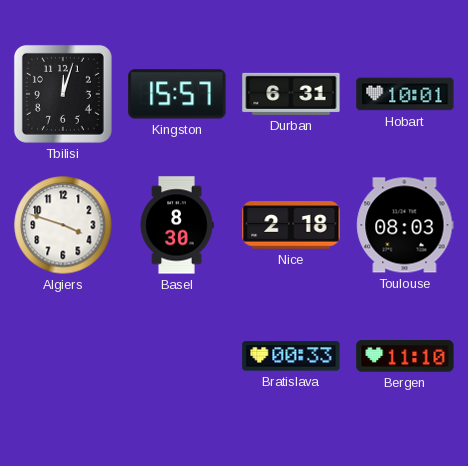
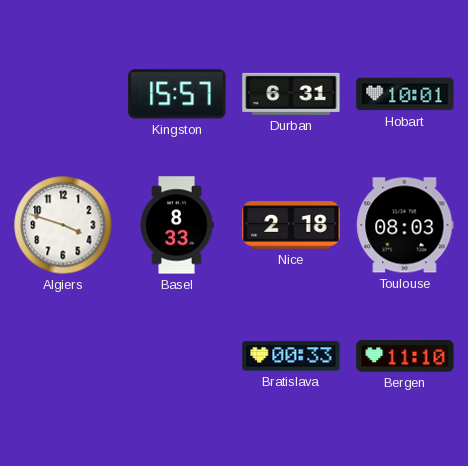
Tbilisi: 12:03 -> none
Basel: 8:30 -> 8:33
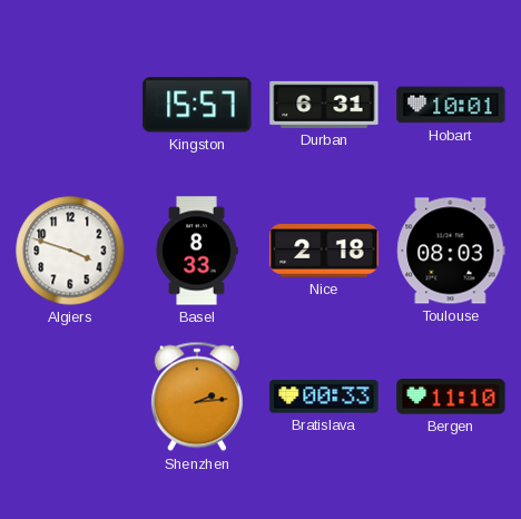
Shenzhen: none -> 2:14
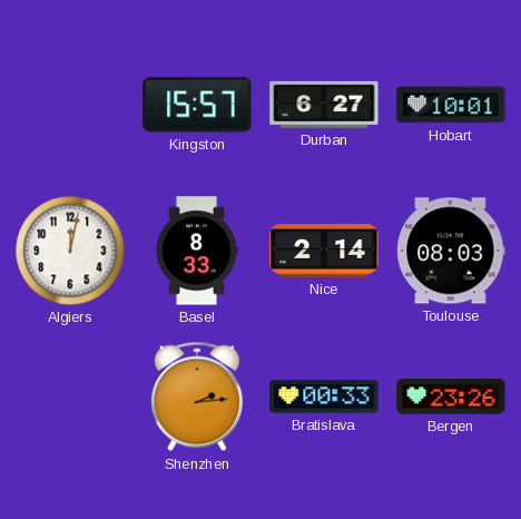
Durban: 6:31 -> 6:27
Algiers: 3:48 -> 12:02
Nice: 2:18 -> 2:14
Bergen: 11:10 -> 23:26
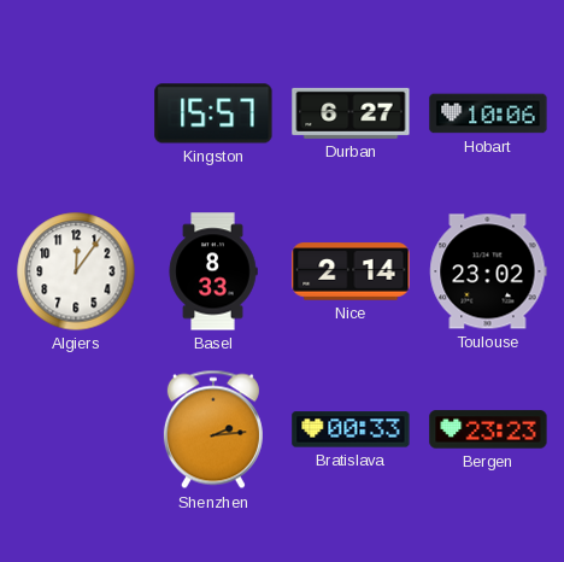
Hobart: 10:01 -> 10:06
Algiers: 12:02 -> 12:06
Toulouse: 08:03 -> 23:02
Bergen: 23:26 -> 23:23
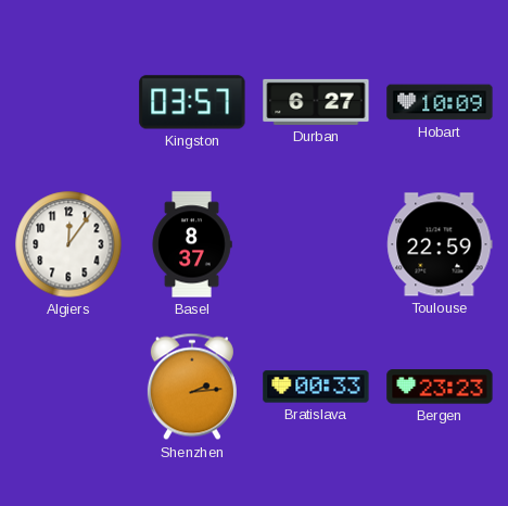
Kingston: 15:57 -> 03:57
Hobart: 10:06 -> 10:09
Basel: 8:33 -> 8:37
Nice: 2:14 -> none
Toulouse: 23:02 -> 22:59
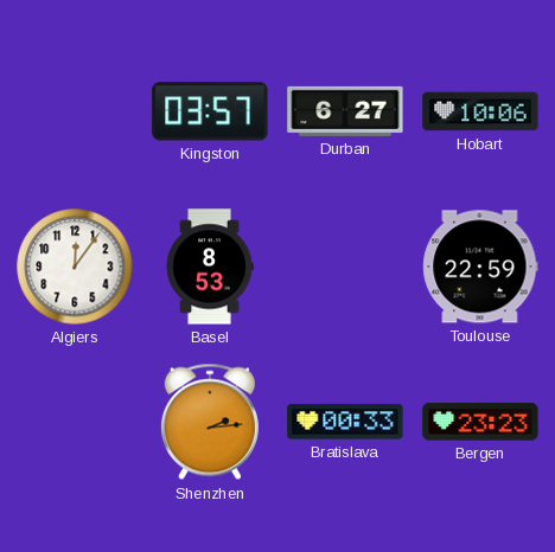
Hobart: 10:09 -> 10:06
Basel: 8:37 -> 8:53
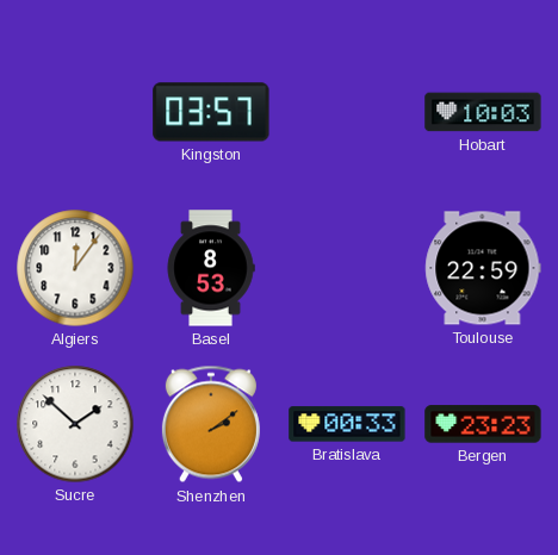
Durban: 6:27 -> none
Hobart: 10:06 -> 10:03
Sucre: none -> 1:52
Shenzhen: 2:14 -> 2:09
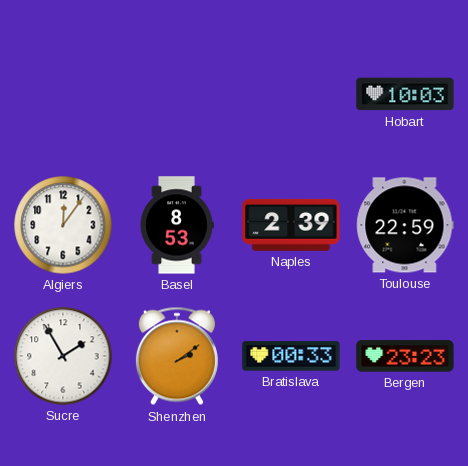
Kingston: 03:57 -> none
Naples: none -> 2:39
Sucre: 1:52 -> 1:55
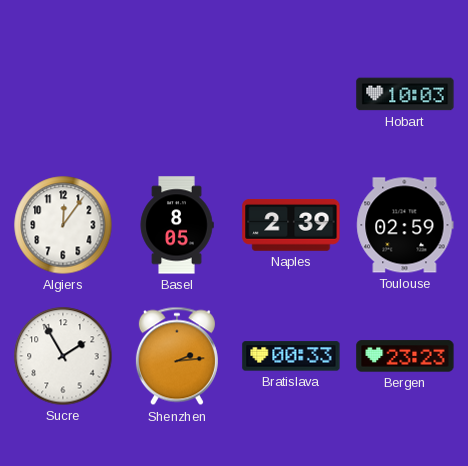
Basel: 8:53 -> 8:05
Toulouse: 22:59 -> 02:59
Shenzhen: 2:09 -> 2:14
